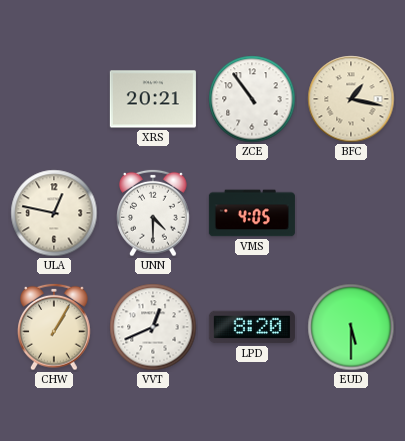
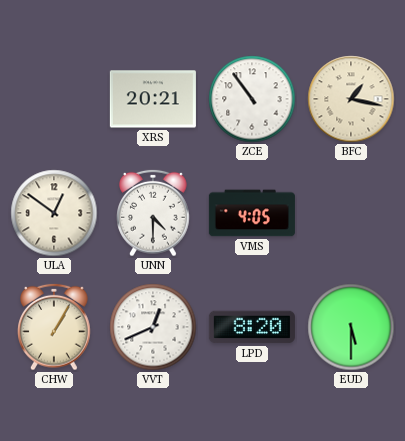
ULA: 12:47 -> 12:51
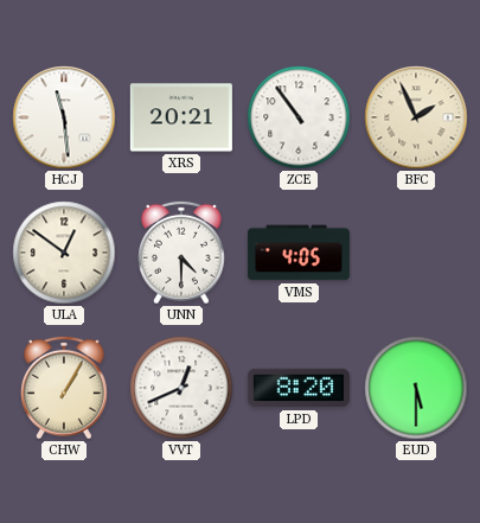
HCJ: none -> 11:29
BFC: 1:17 -> 1:56
